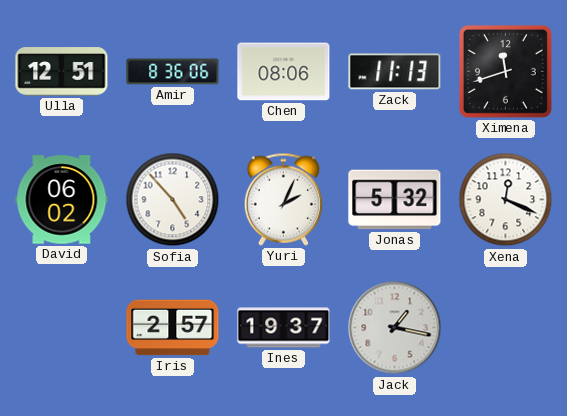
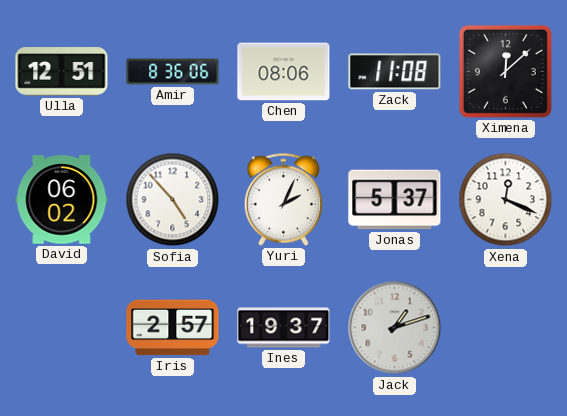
Zack: 11:13 -> 11:08
Ximena: 11:42 -> 12:08
Jonas: 5:32 -> 5:37
Jack: 1:17 -> 1:12
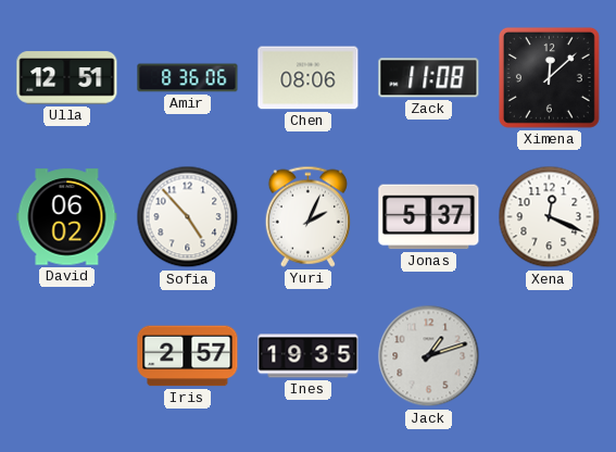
Ines: 19:37 -> 19:35
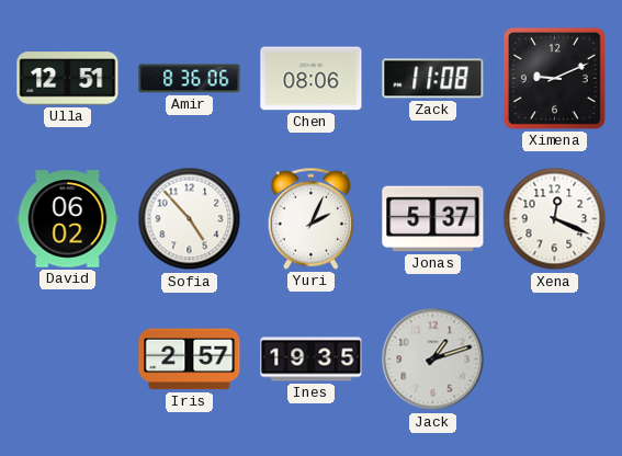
Ximena: 12:08 -> 9:11
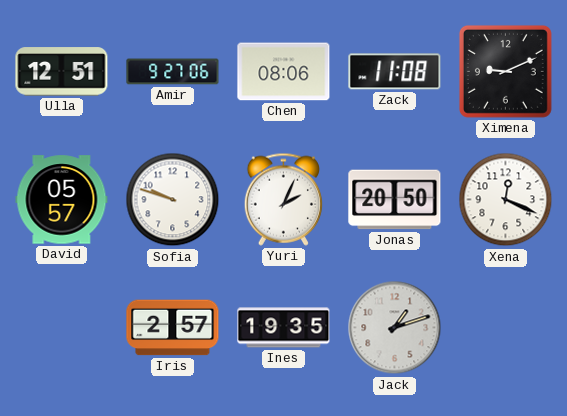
Amir: 8:36 -> 9:27
David: 06:02 -> 05:57
Sofia: 4:53 -> 9:48
Jonas: 5:37 -> 20:50
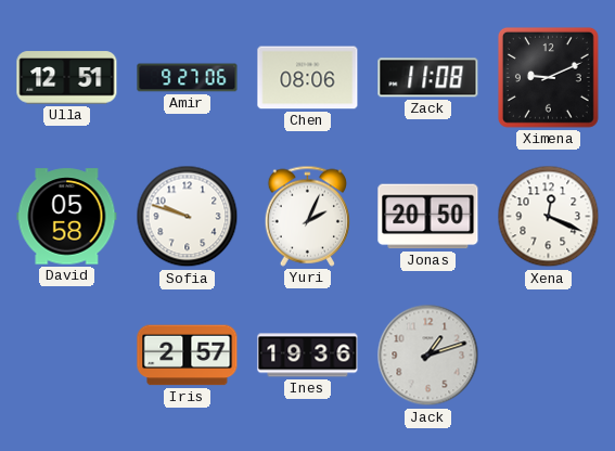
David: 05:57 -> 05:58
Ines: 19:35 -> 19:36
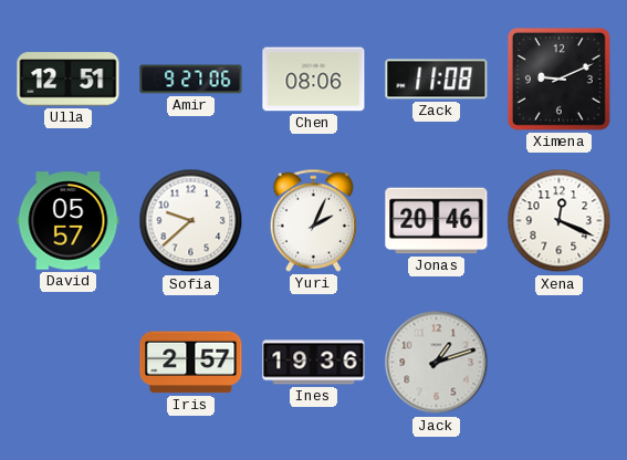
David: 05:58 -> 05:57
Sofia: 9:48 -> 9:38
Jonas: 20:50 -> 20:46
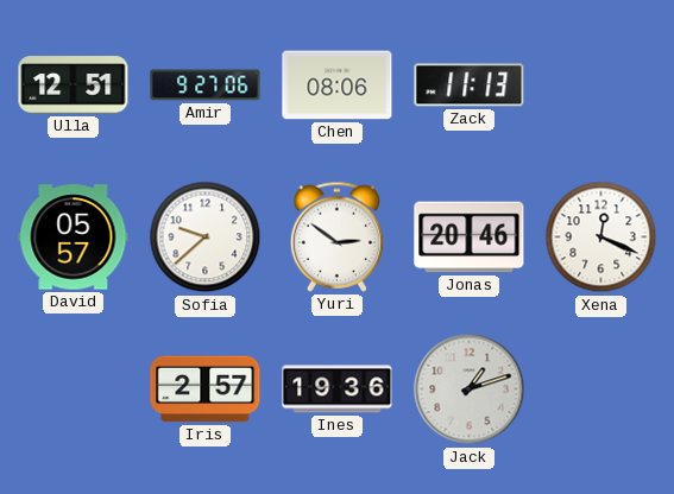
Zack: 11:08 -> 11:13
Ximena: 9:11 -> none
Yuri: 2:04 -> 2:51
